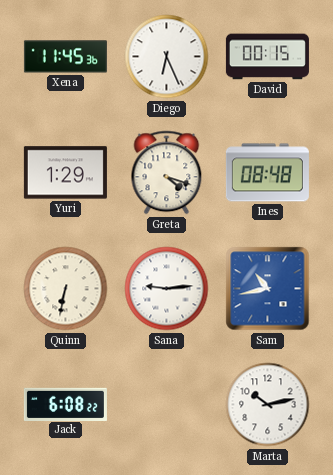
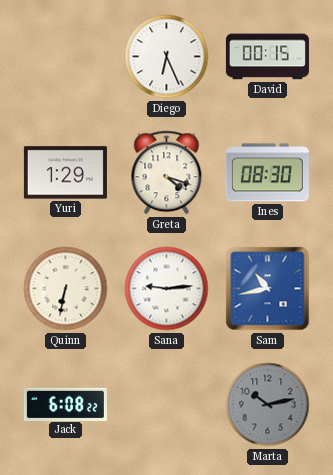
Xena: 11:45 -> none
Ines: 08:48 -> 08:30
Marta dial: white -> grey
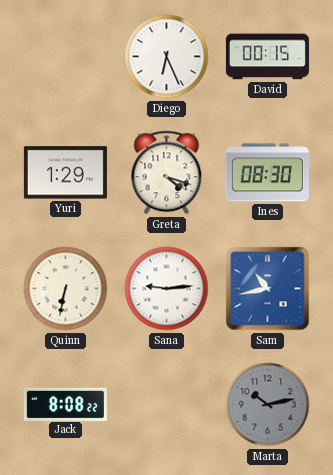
Jack: 6:08 -> 8:08
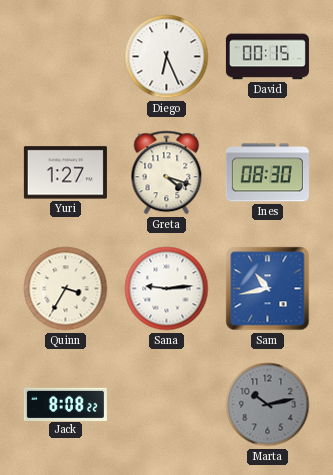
Yuri: 1:29 -> 1:27
Quinn: 6:32 -> 3:35
